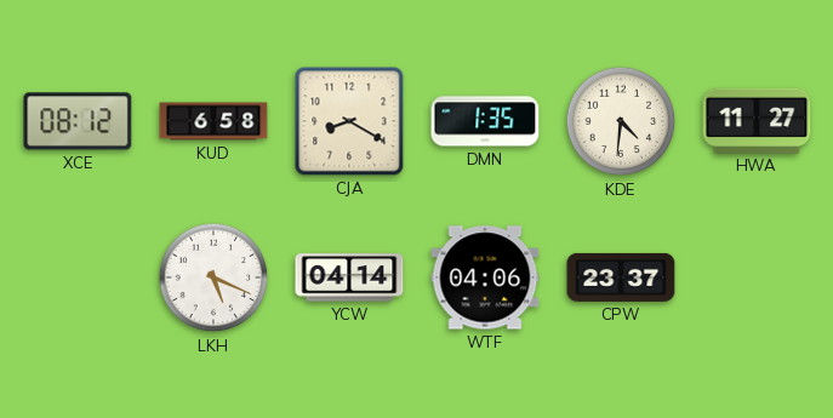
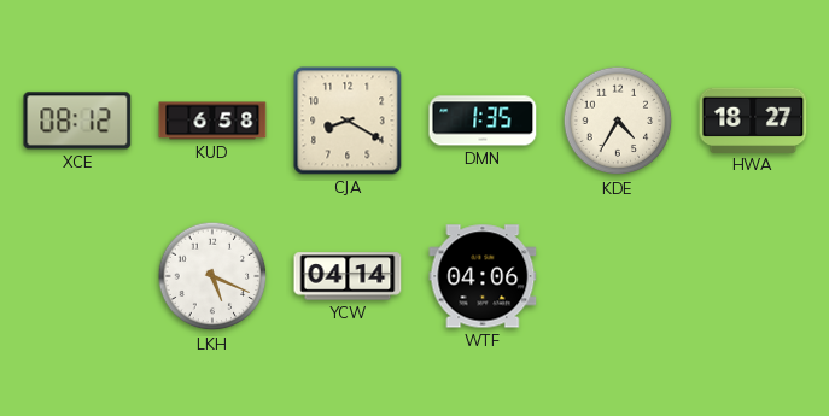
KDE: 4:31 -> 4:35
HWA: 11:27 -> 18:27
CPW: 23:37 -> none
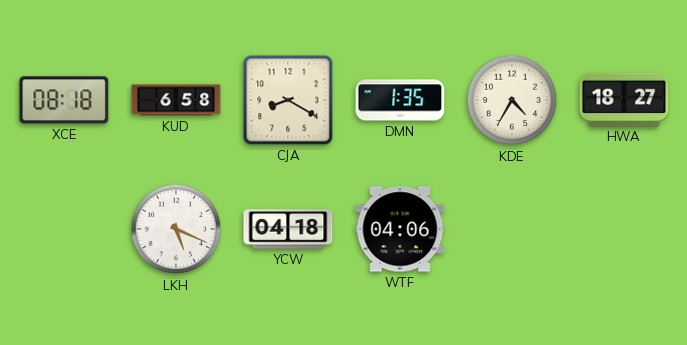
XCE: 08:12 -> 08:18
YCW: 04:14 -> 04:18
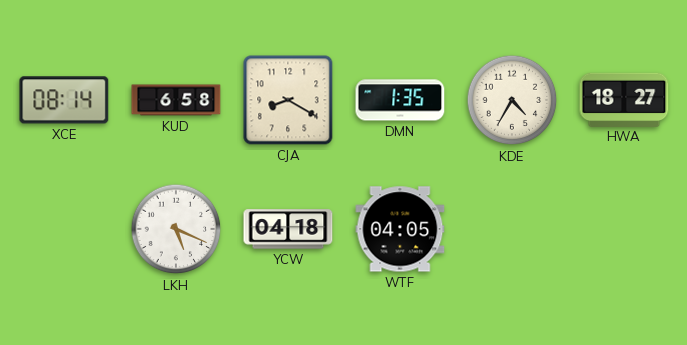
XCE: 08:18 -> 08:14
WTF: 04:06 -> 04:05
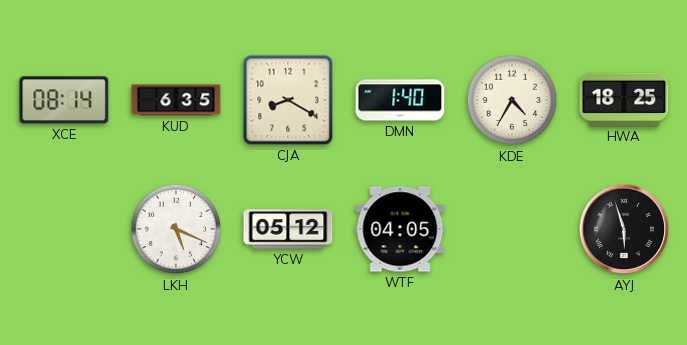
KUD: 6:58 -> 6:35
DMN: 1:35 -> 1:40
HWA: 18:27 -> 18:25
YCW: 04:18 -> 05:12
AYJ: none -> 5:57
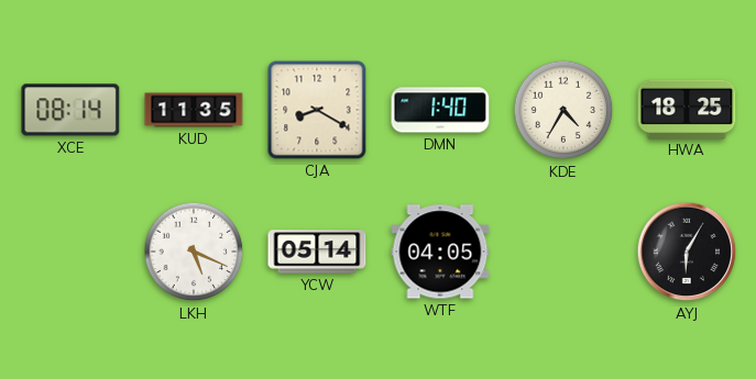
KUD: 6:35 -> 11:35
YCW: 05:12 -> 05:14
AYJ: 5:57 -> 6:05
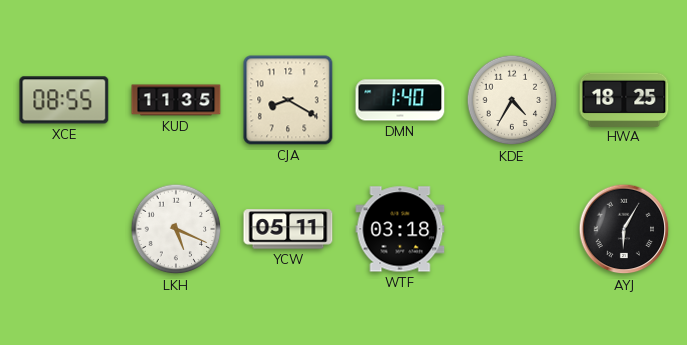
XCE: 08:14 -> 08:55
YCW: 05:14 -> 05:11
WTF: 04:05 -> 03:18
